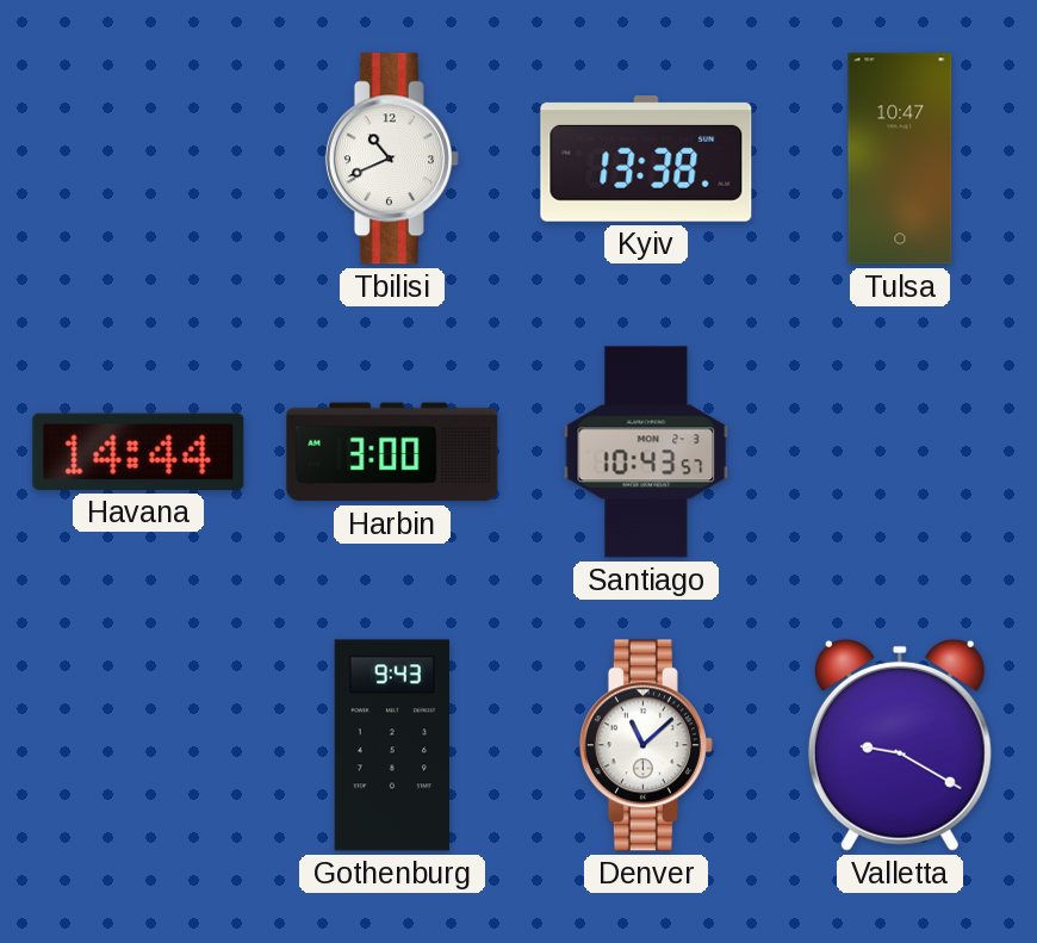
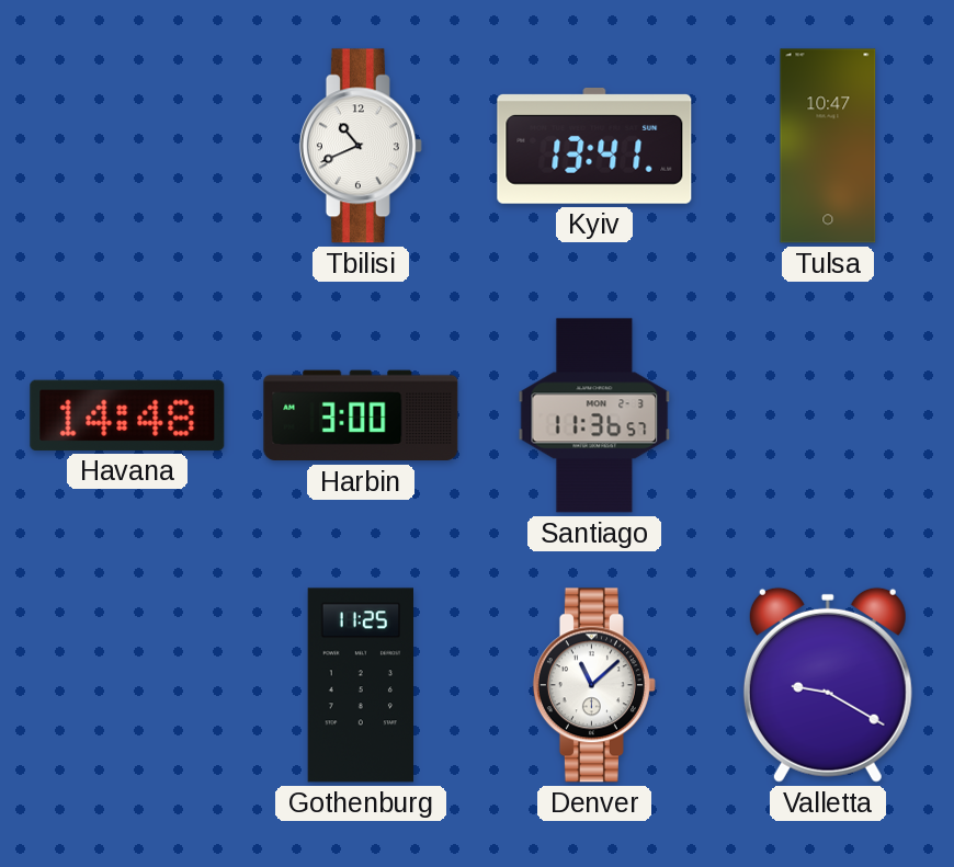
Kyiv: 13:38 -> 13:41
Havana: 14:44 -> 14:48
Santiago: 10:43 -> 11:36
Gothenburg: 9:43 -> 11:25
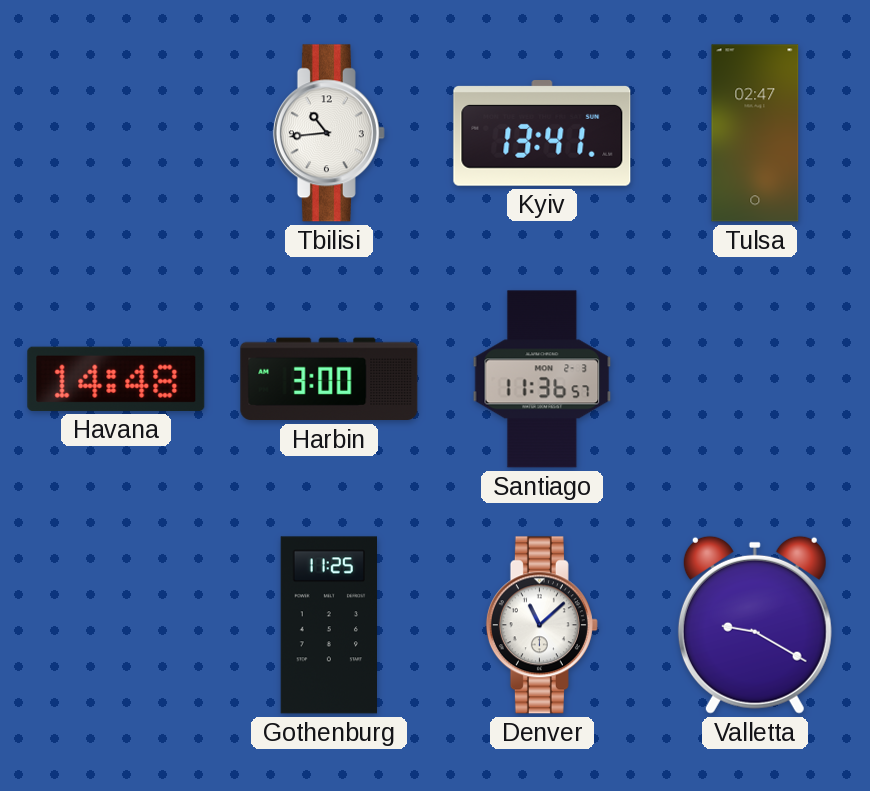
Tbilisi: 10:41 -> 10:44
Tulsa: 10:47 -> 02:47
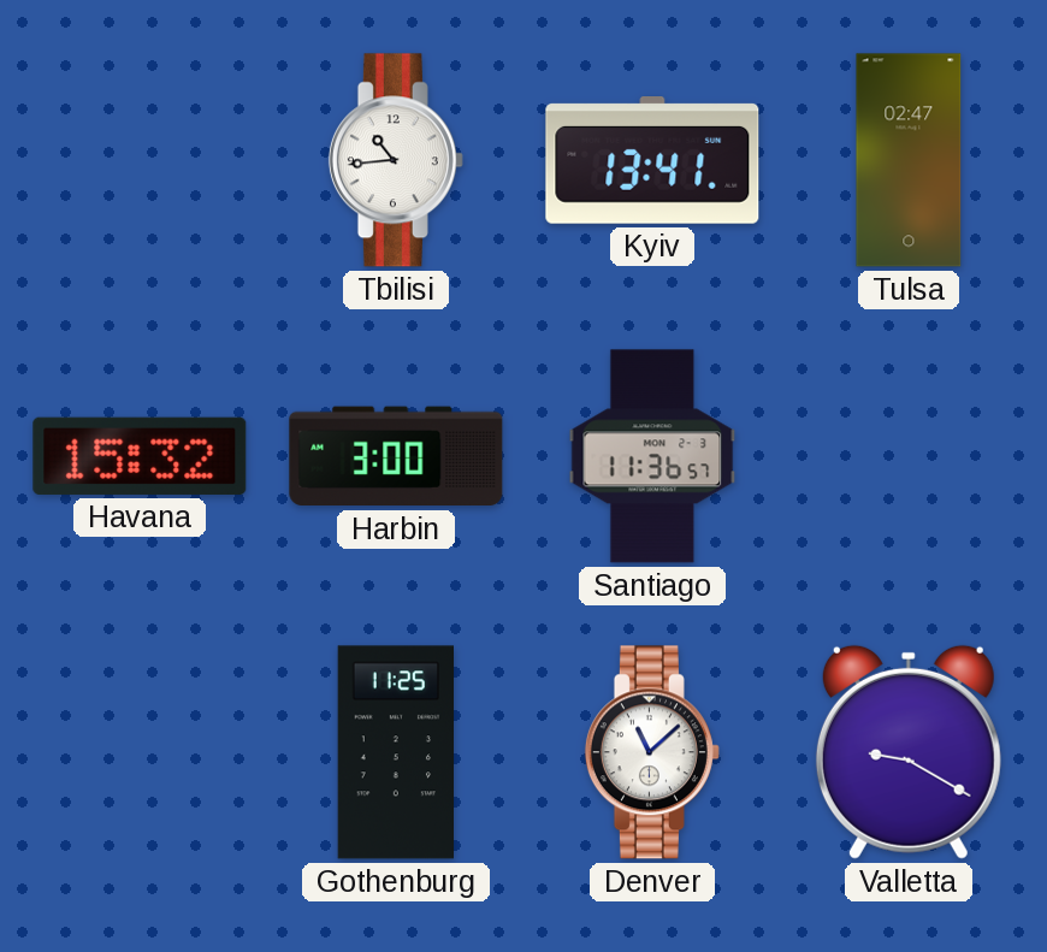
Havana: 14:48 -> 15:32
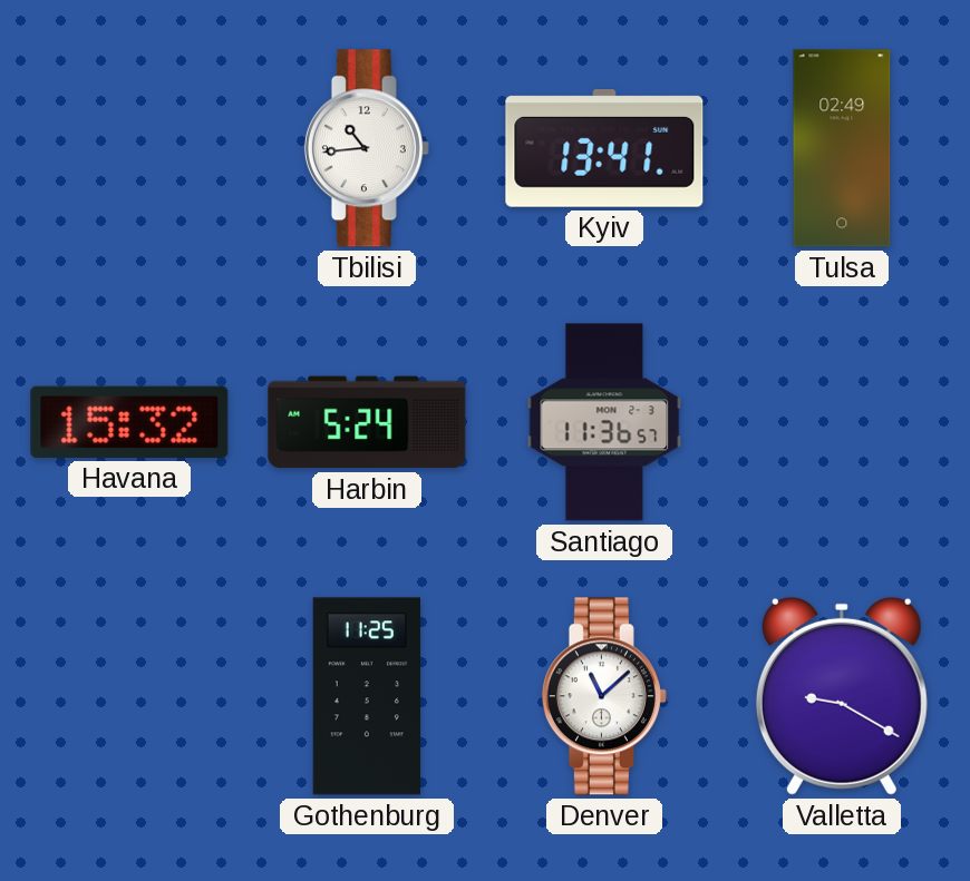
Tulsa: 02:47 -> 02:49
Harbin: 3:00 -> 5:24
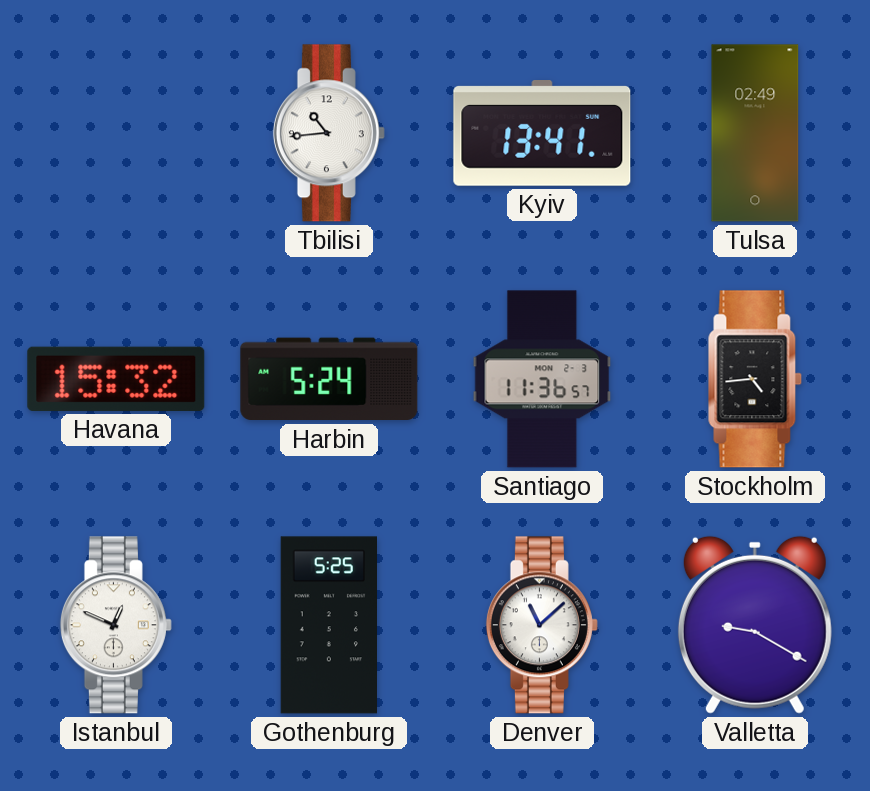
Stockholm: none -> 4:44
Istanbul: none -> 12:49
Gothenburg: 11:25 -> 5:25
